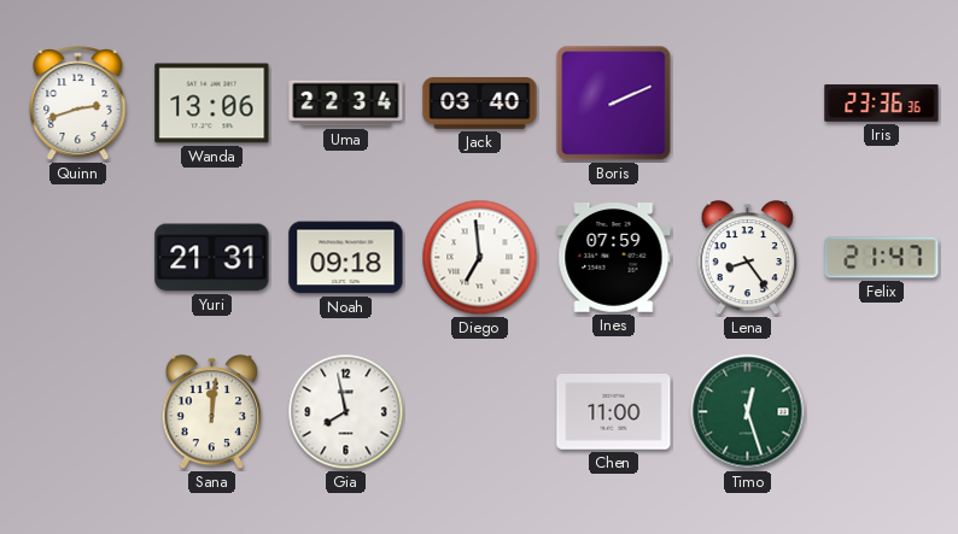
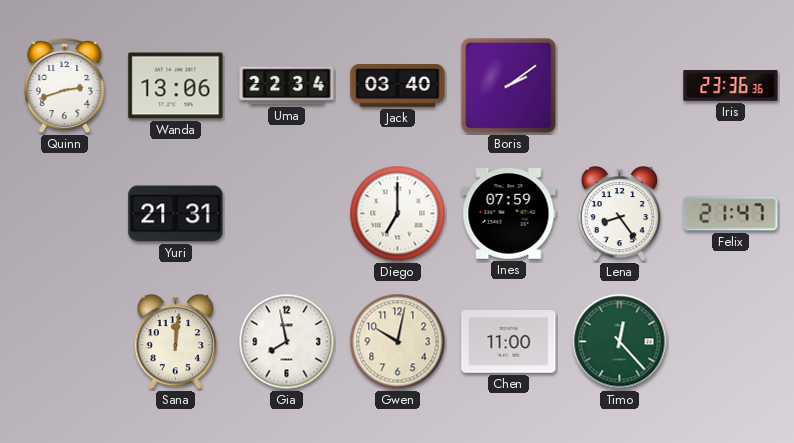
Boris: 2:11 -> 2:09
Noah: 09:18 -> none
Diego: 6:59 -> 7:00
Gwen: none -> 10:02
Timo: 12:27 -> 12:23
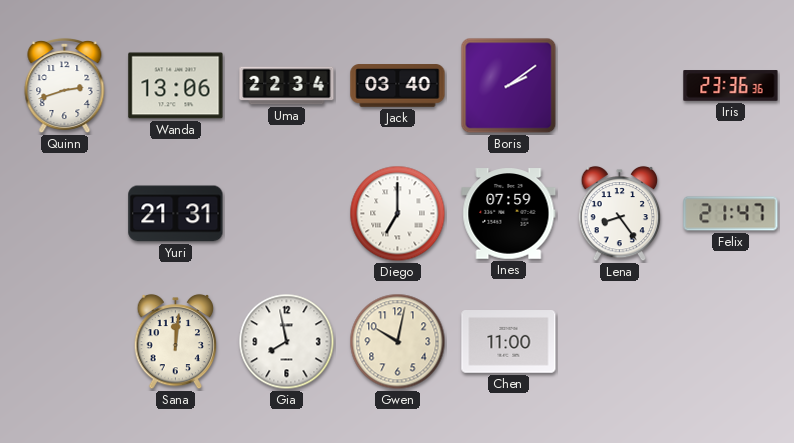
Timo: 12:23 -> none
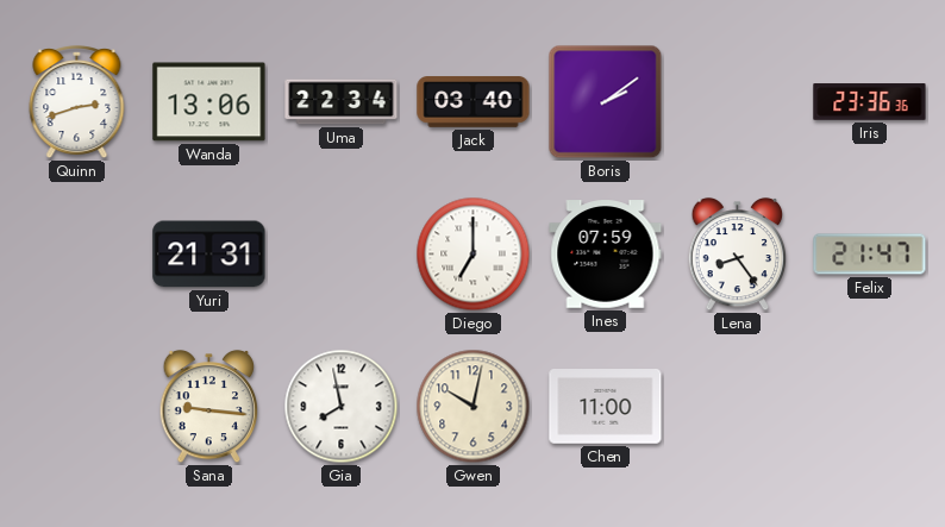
Sana: 12:01 -> 9:16
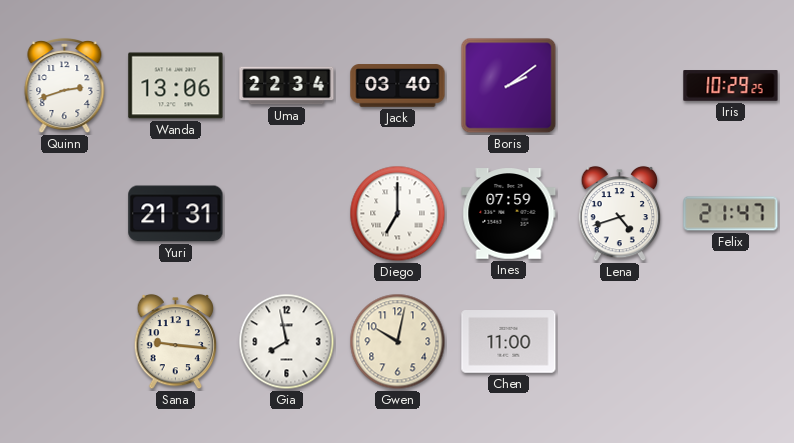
Iris: 23:36 -> 10:29
Lena: 8:24 -> 4:42
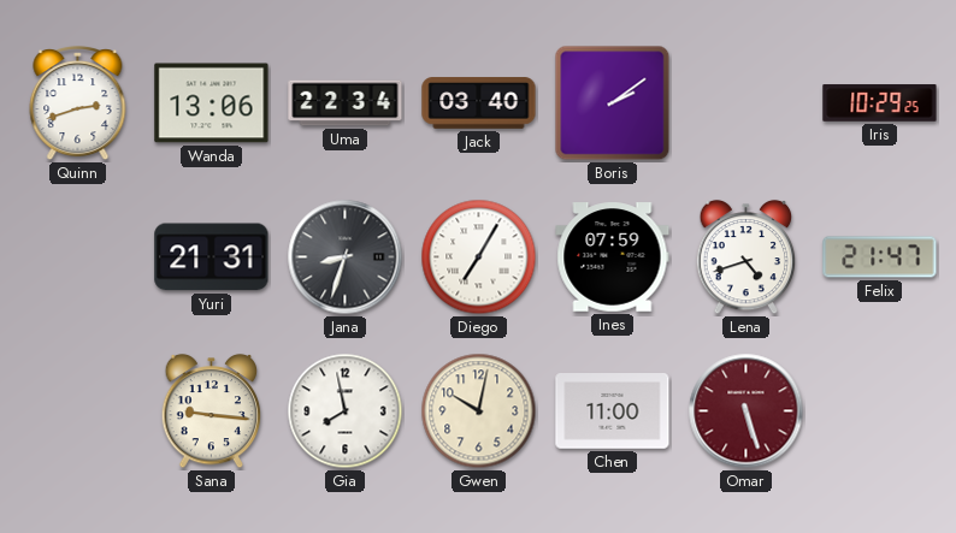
Jana: none -> 8:33
Diego: 7:00 -> 7:05
Omar: none -> 5:27
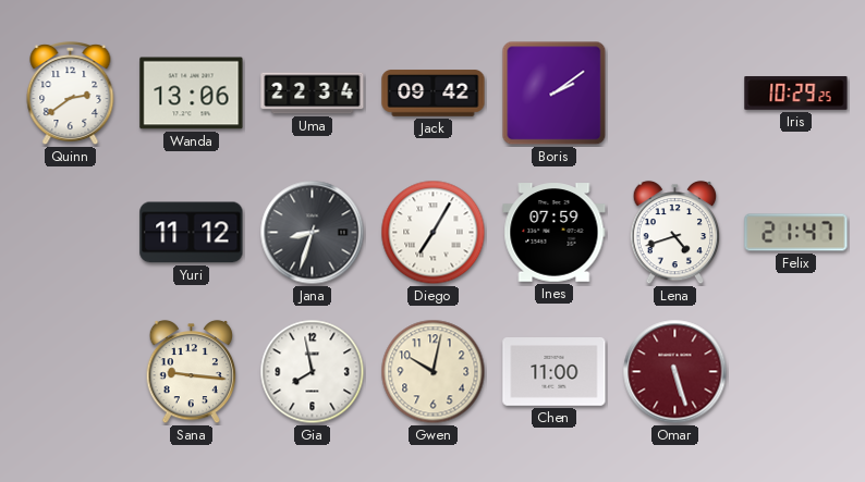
Quinn: 2:42 -> 2:39
Jack: 03:40 -> 09:42
Yuri: 21:31 -> 11:12
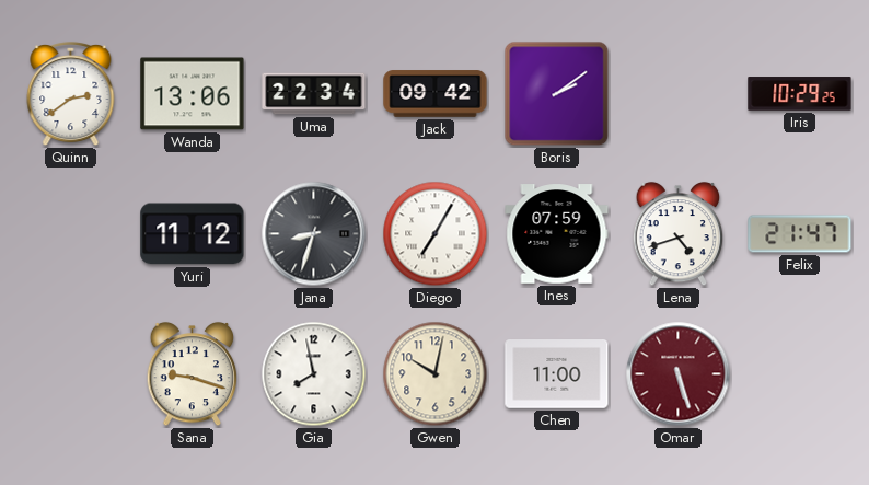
Sana: 9:16 -> 9:18
